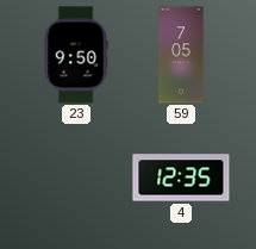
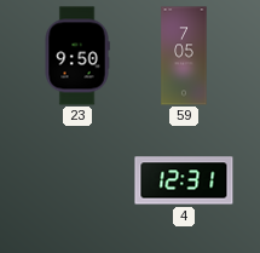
4: 12:35 -> 12:31
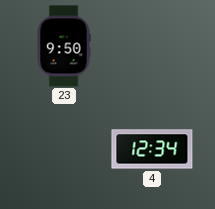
59: 7:05 -> none
4: 12:31 -> 12:34
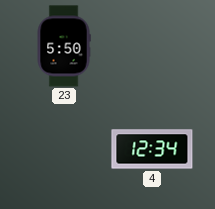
23: 9:50 -> 5:50
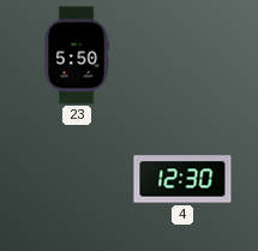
4: 12:34 -> 12:30
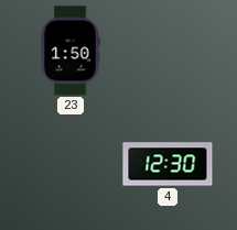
23: 5:50 -> 1:50
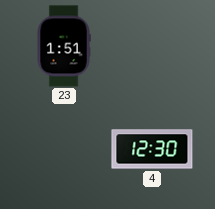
23: 1:50 -> 1:51
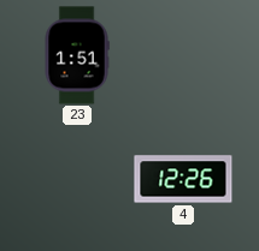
4: 12:30 -> 12:26
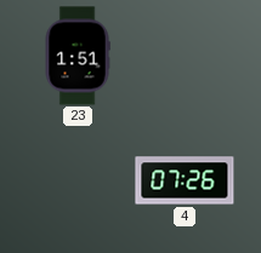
4: 12:26 -> 07:26
